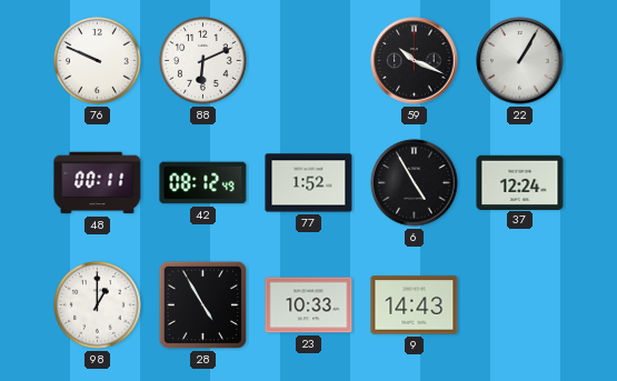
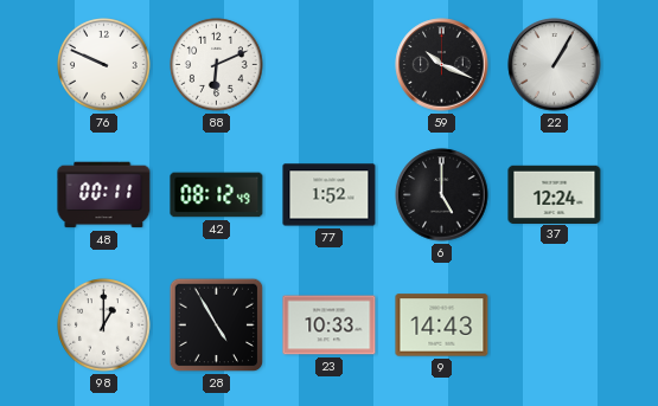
6: 4:55 -> 5:00
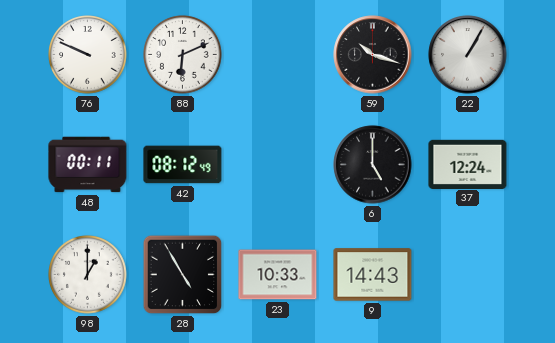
59: 10:19 -> 10:18
77: 1:52 -> none
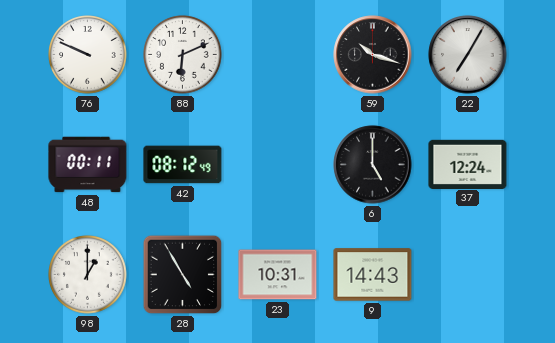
22: 1:05 -> 7:05
23: 10:33 -> 10:31
